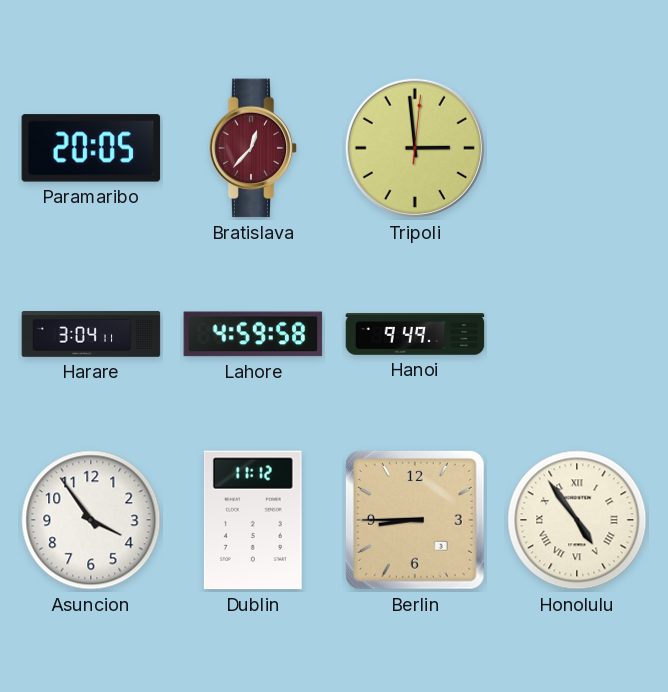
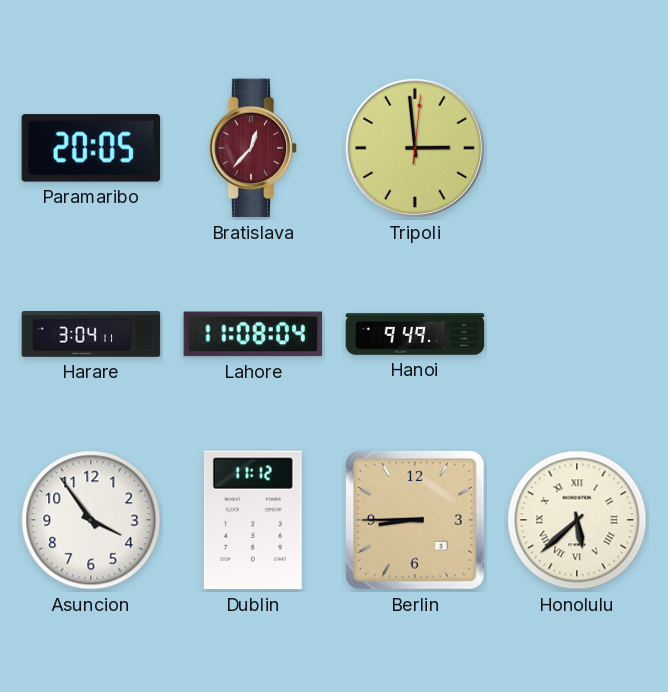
Lahore: 4:59 -> 11:08
Honolulu: 4:54 -> 5:38
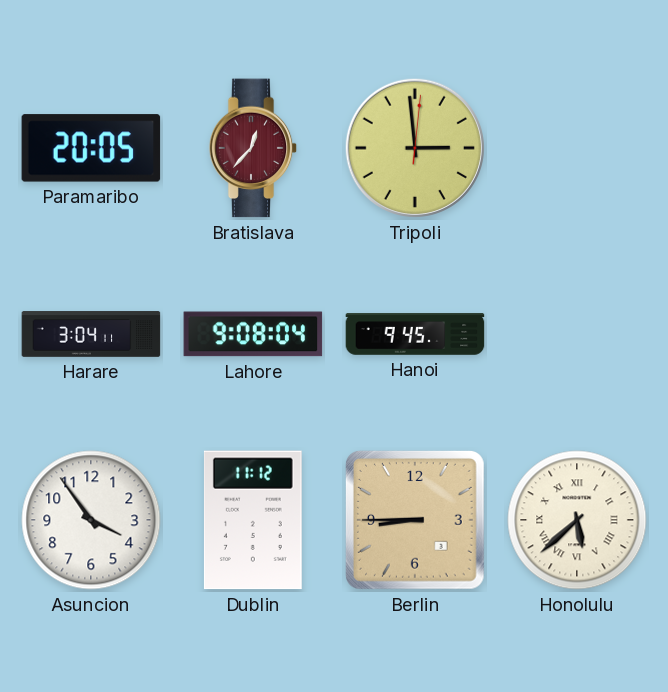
Lahore: 11:08 -> 9:08
Hanoi: 9:49 -> 9:45
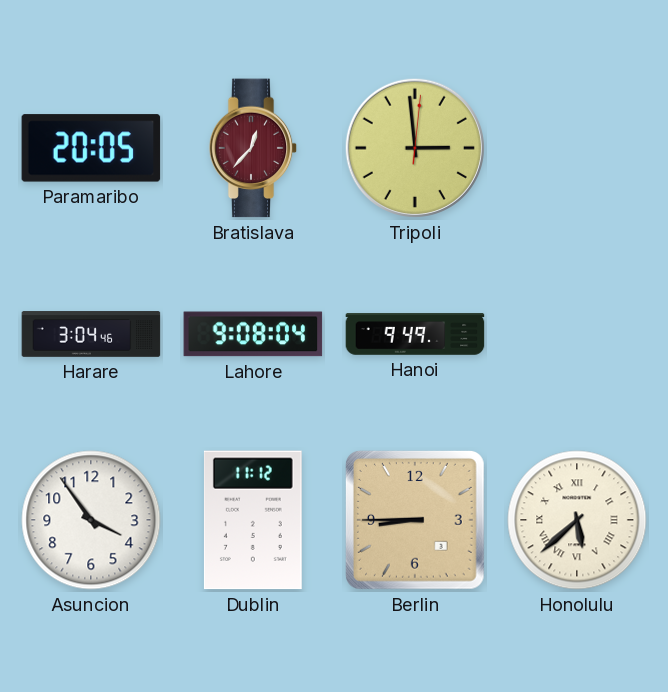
Harare: 3:04:11 -> 3:04:46
Hanoi: 9:45 -> 9:49
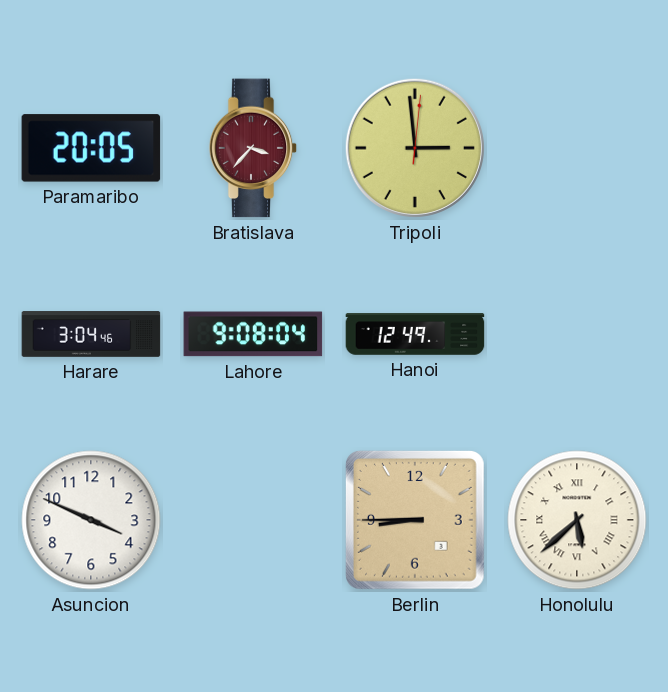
Bratislava: 12:37 -> 3:37
Hanoi: 9:49 -> 12:49
Asuncion: 3:54 -> 3:49
Dublin: 11:12 -> none
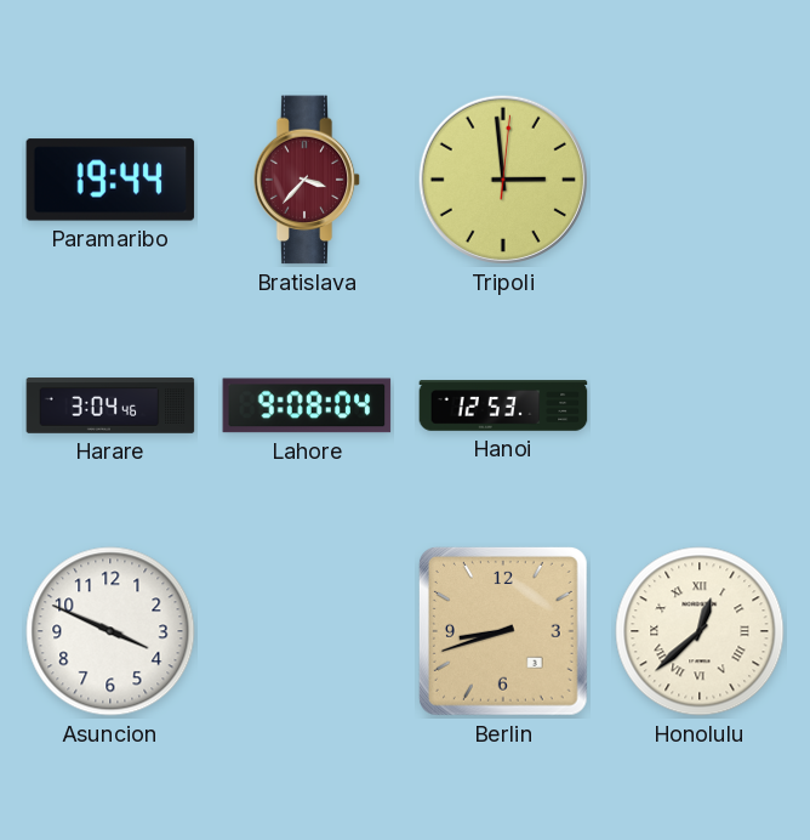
Paramaribo: 20:05 -> 19:44
Hanoi: 12:49 -> 12:53
Berlin: 8:45 -> 8:42
Honolulu: 5:38 -> 12:38
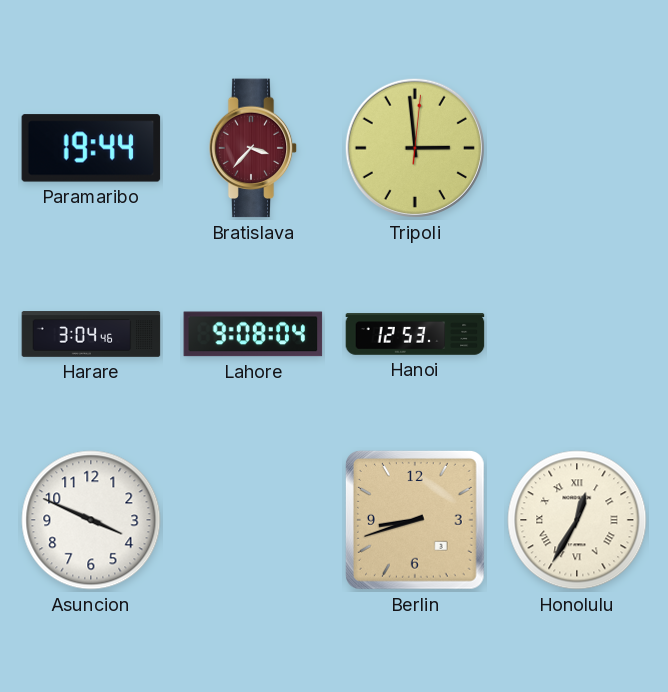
Honolulu: 12:38 -> 12:35
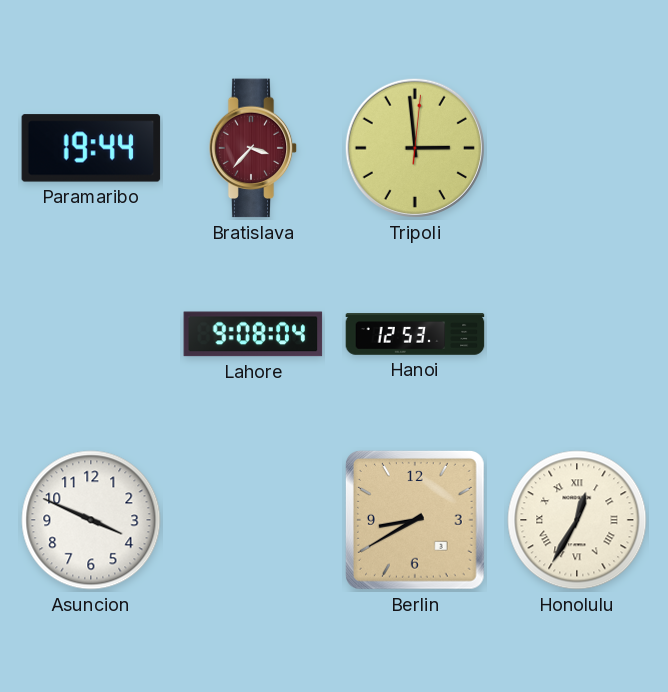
Harare: 3:04 -> none
Berlin: 8:42 -> 8:40
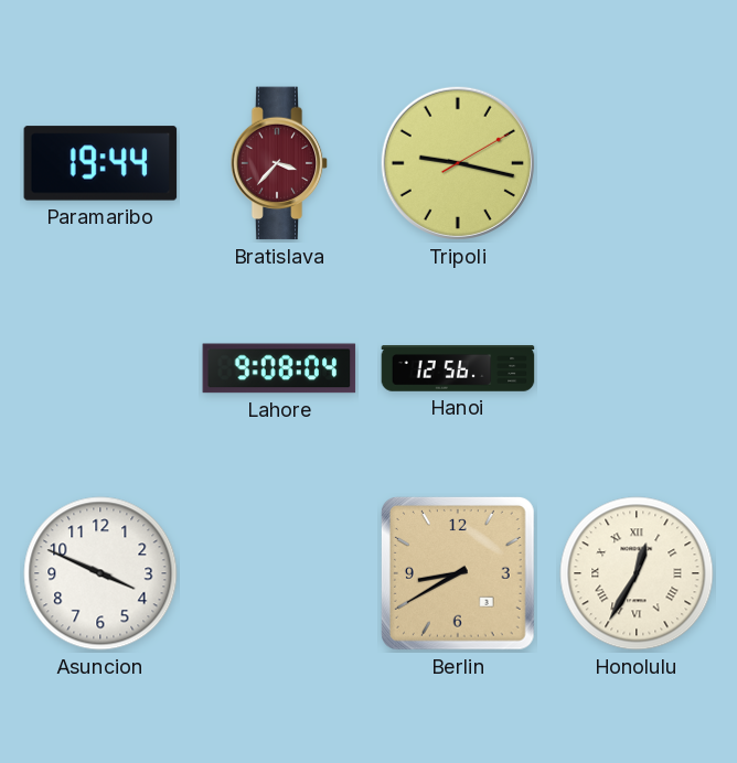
Tripoli: 2:59 -> 9:17
Hanoi: 12:53 -> 12:56
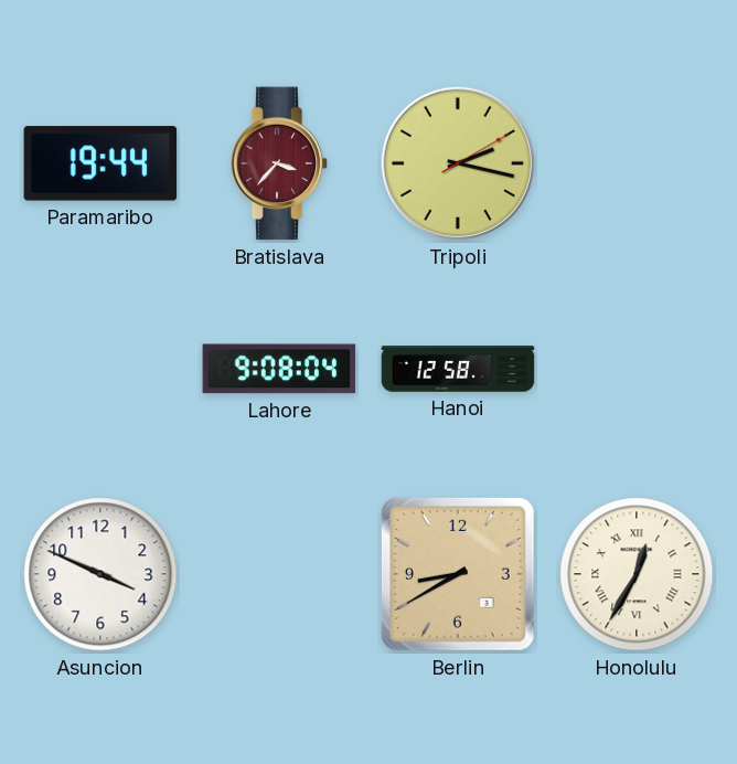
Tripoli: 9:17 -> 2:17
Hanoi: 12:56 -> 12:58
